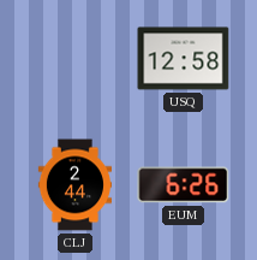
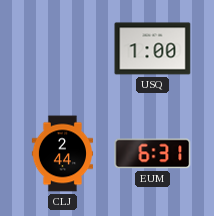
USQ: 12:58 -> 1:00
EUM: 6:26 -> 6:31
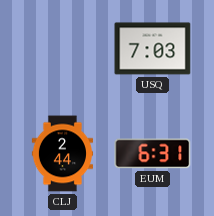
USQ: 1:00 -> 7:03
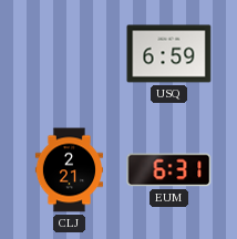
USQ: 7:03 -> 6:59
CLJ: 2:44 -> 2:21
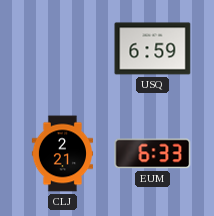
EUM: 6:31 -> 6:33
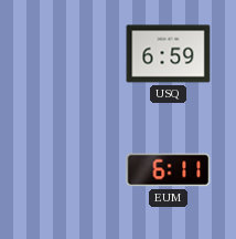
CLJ: 2:21 -> none
EUM: 6:33 -> 6:11
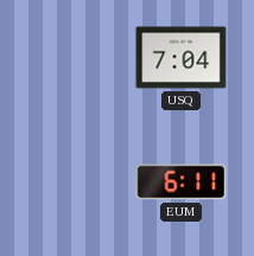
USQ: 6:59 -> 7:04
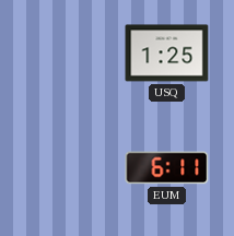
USQ: 7:04 -> 1:25
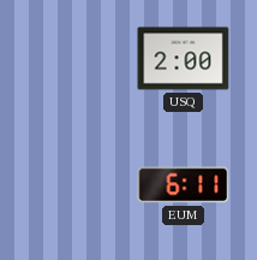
USQ: 1:25 -> 2:00
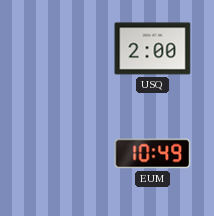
EUM: 6:11 -> 10:49
